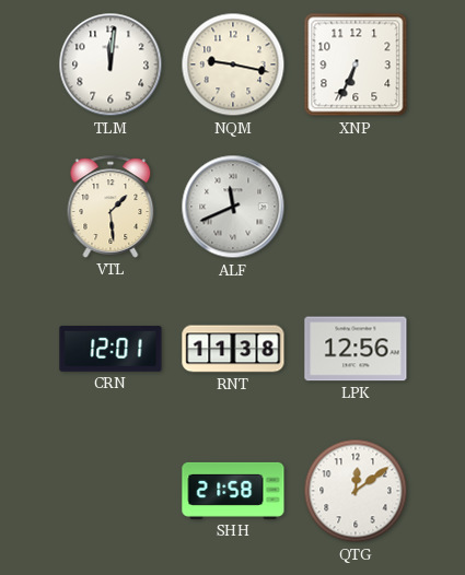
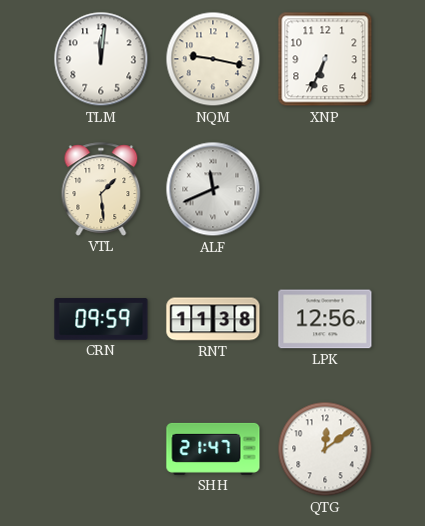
CRN: 12:01 -> 09:59
SHH: 21:58 -> 21:47
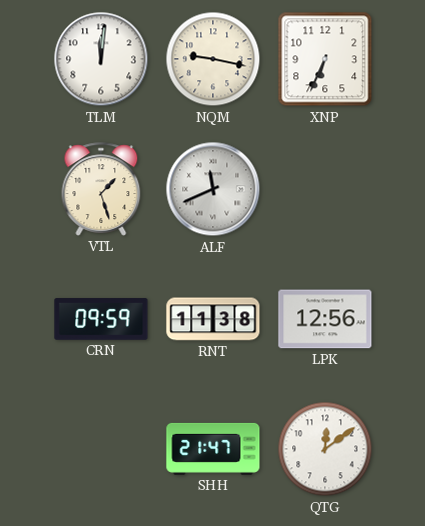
VTL: 1:29 -> 1:27
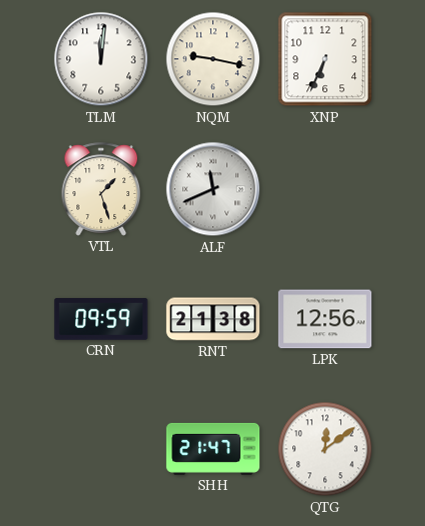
RNT: 11:38 -> 21:38
